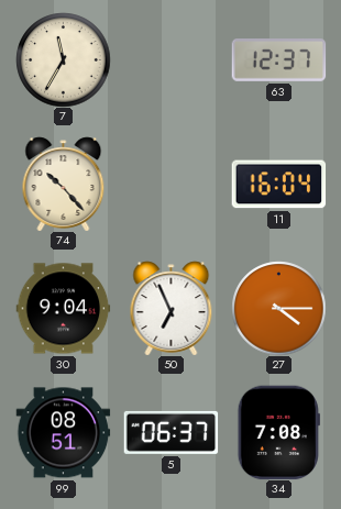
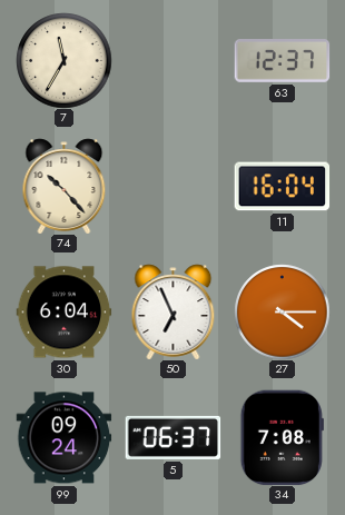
30: 9:04 -> 6:04
99: 08:51 -> 09:24
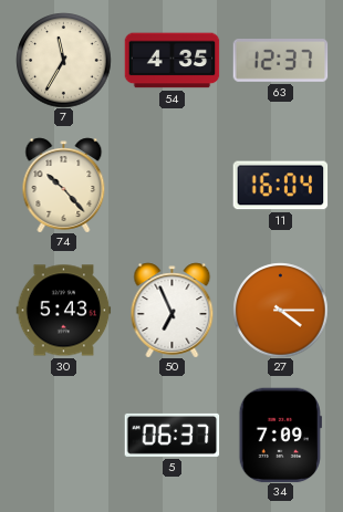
54: none -> 4:35
30: 6:04 -> 5:43
99: 09:24 -> none
34: 7:08 -> 7:09
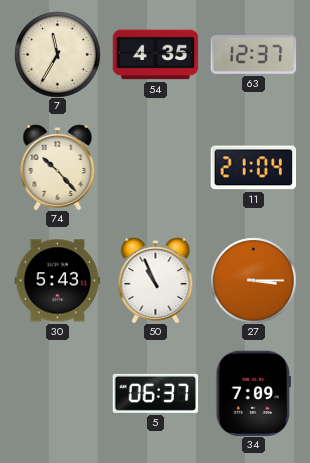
11: 16:04 -> 21:04
50: 6:56 -> 10:56
27: 4:15 -> 3:15
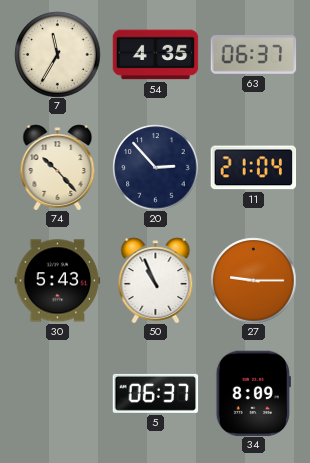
63: 12:37 -> 06:37
20: none -> 2:53
27: 3:15 -> 9:15
34: 7:09 -> 8:09
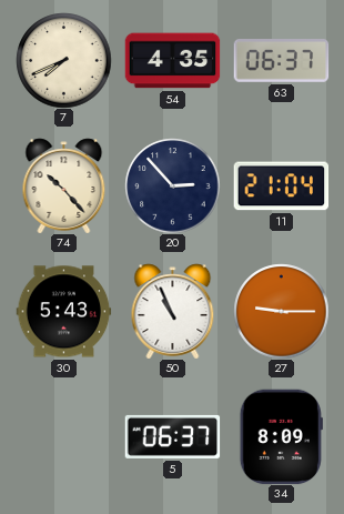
7: 11:35 -> 7:41
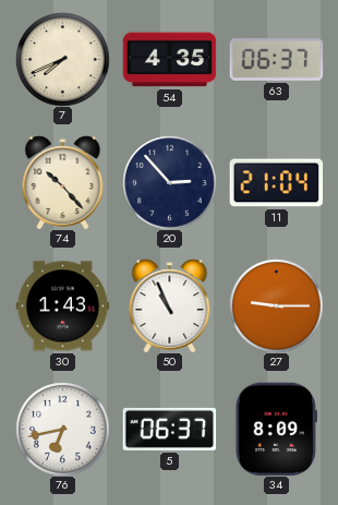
30: 5:43 -> 1:43
76: none -> 6:43
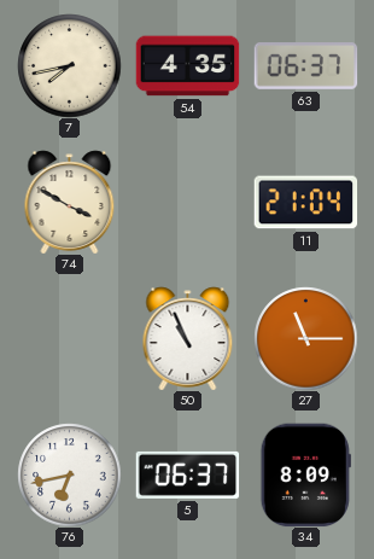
7: 7:41 -> 7:43
74: 10:23 -> 3:50
20: 2:53 -> none
30: 1:43 -> none
27: 9:15 -> 11:15
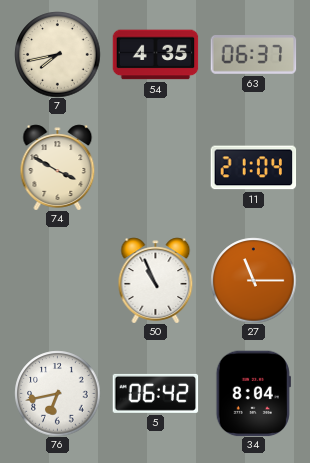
5: 06:37 -> 06:42
34: 8:09 -> 8:04
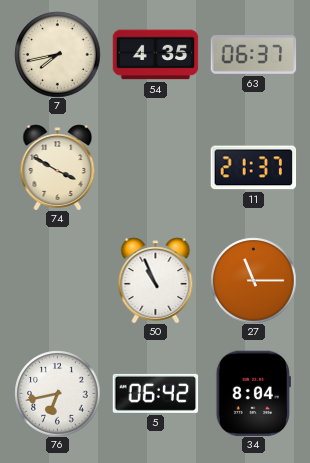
11: 21:04 -> 21:37
